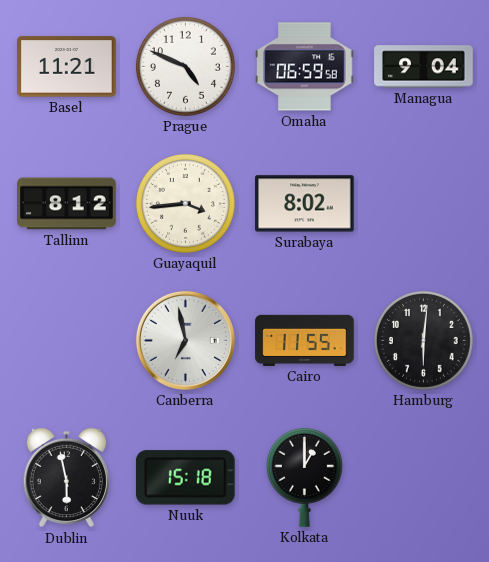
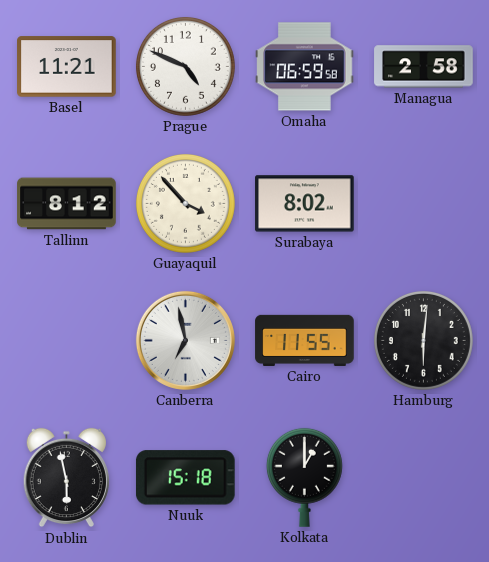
Managua: 9:04 -> 2:58
Guayaquil: 3:44 -> 3:53
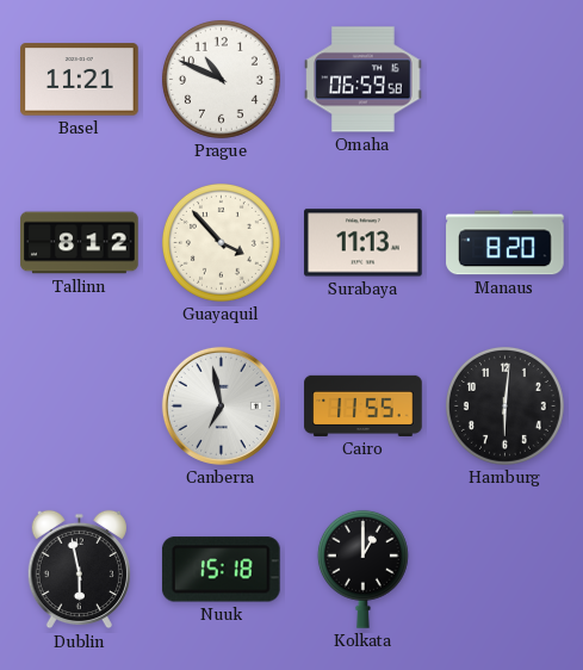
Prague: 4:49 -> 10:49
Managua: 2:58 -> none
Surabaya: 8:02 -> 11:13
Manaus: none -> 8:20
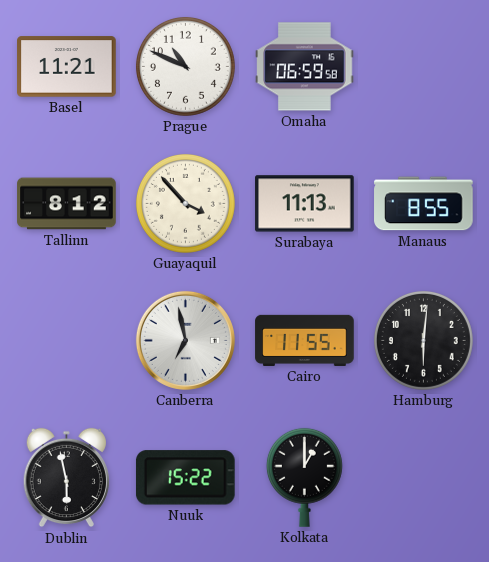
Manaus: 8:20 -> 8:55
Nuuk: 15:18 -> 15:22
